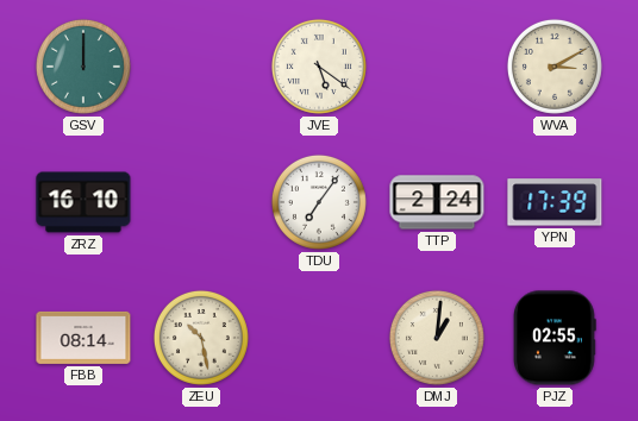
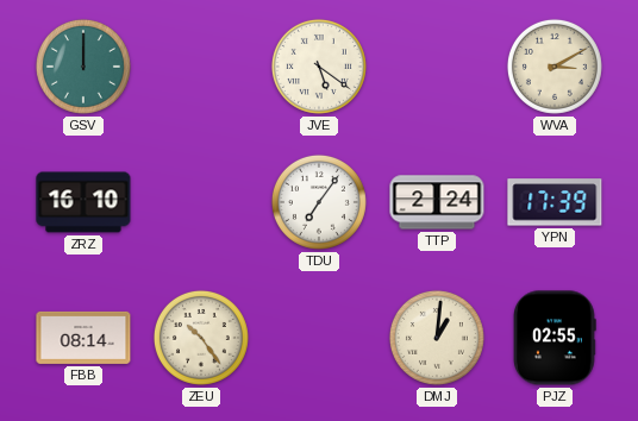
ZEU: 10:28 -> 10:24
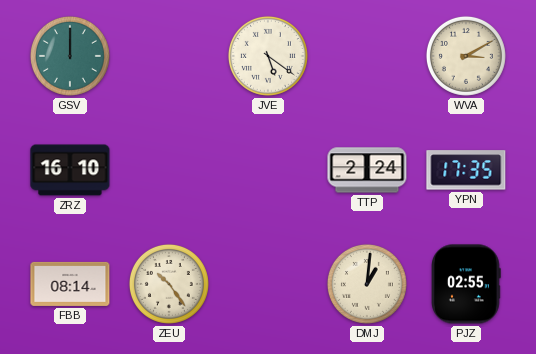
TDU: 7:06 -> none
YPN: 17:39 -> 17:35
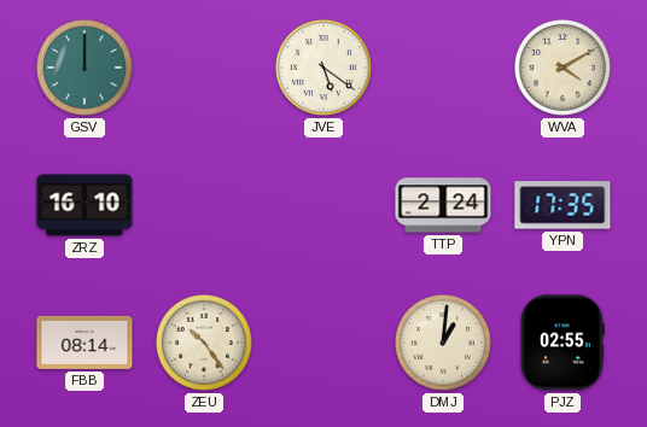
WVA: 3:10 -> 4:10
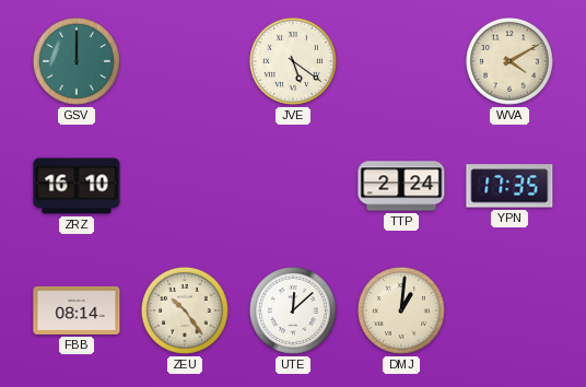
UTE: none -> 12:08
PJZ: 02:55 -> none
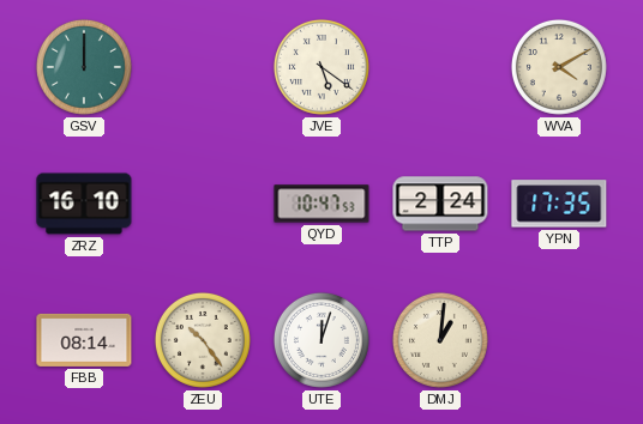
QYD: none -> 10:47
UTE: 12:08 -> 12:03
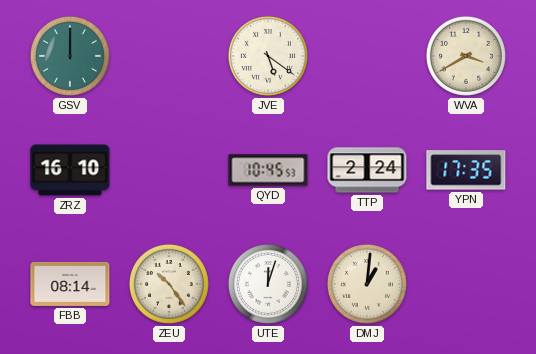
WVA: 4:10 -> 3:40
QYD: 10:47 -> 10:45
